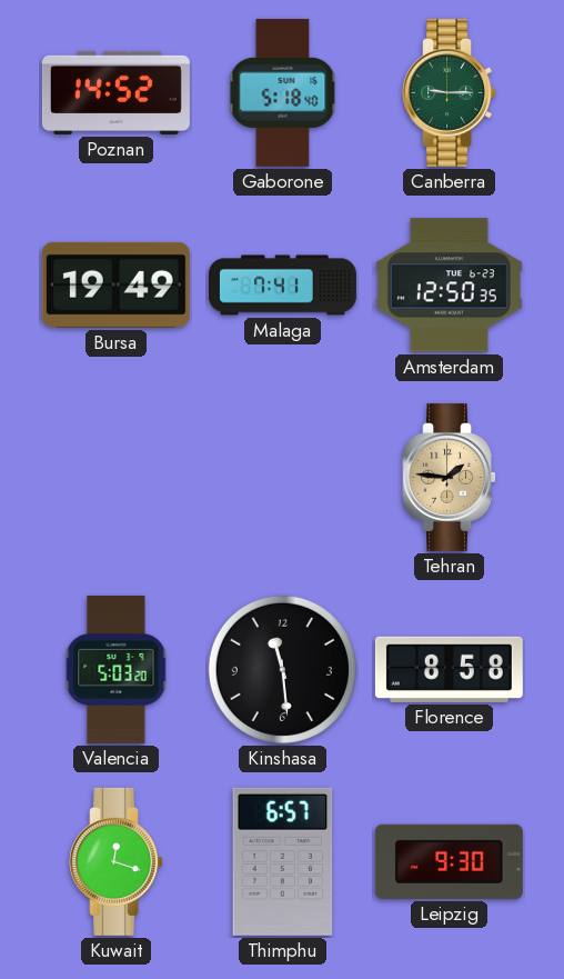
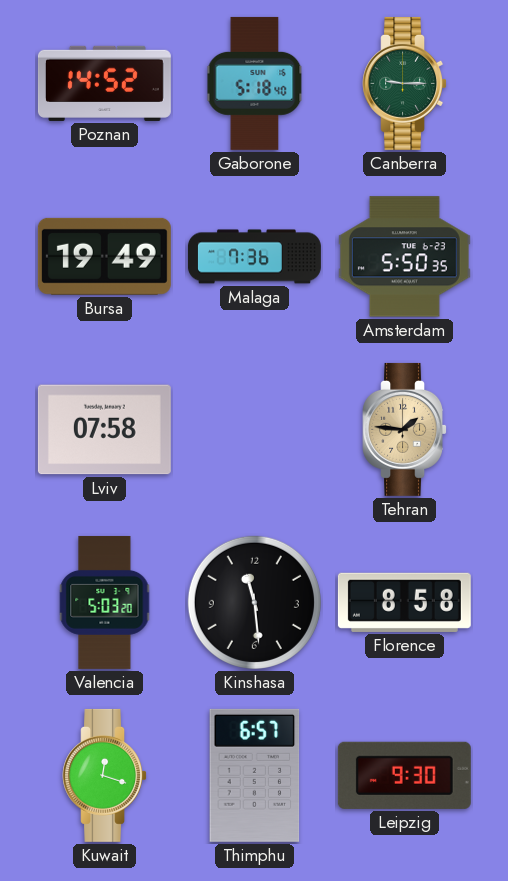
Malaga: 7:41 -> 7:36
Amsterdam: 12:50 -> 5:50
Lviv: none -> 07:58
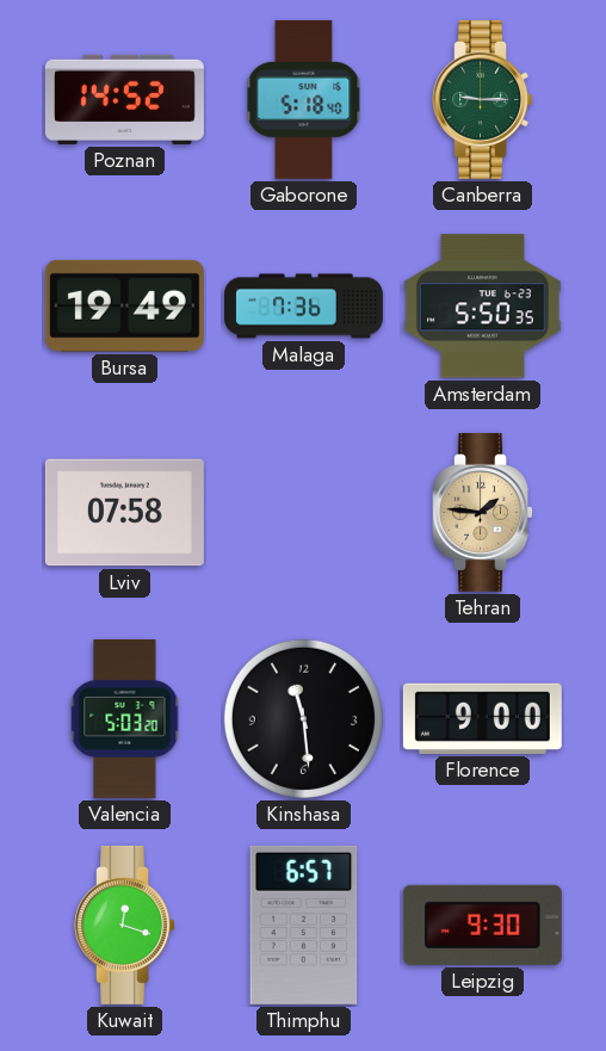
Florence: 8:58 -> 9:00
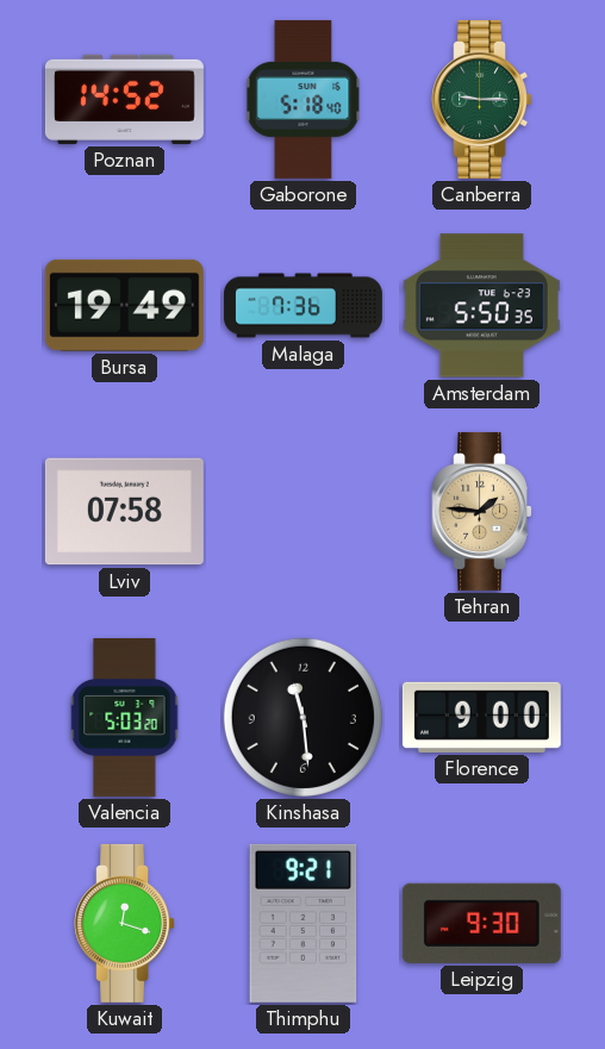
Thimphu: 6:57 -> 9:21
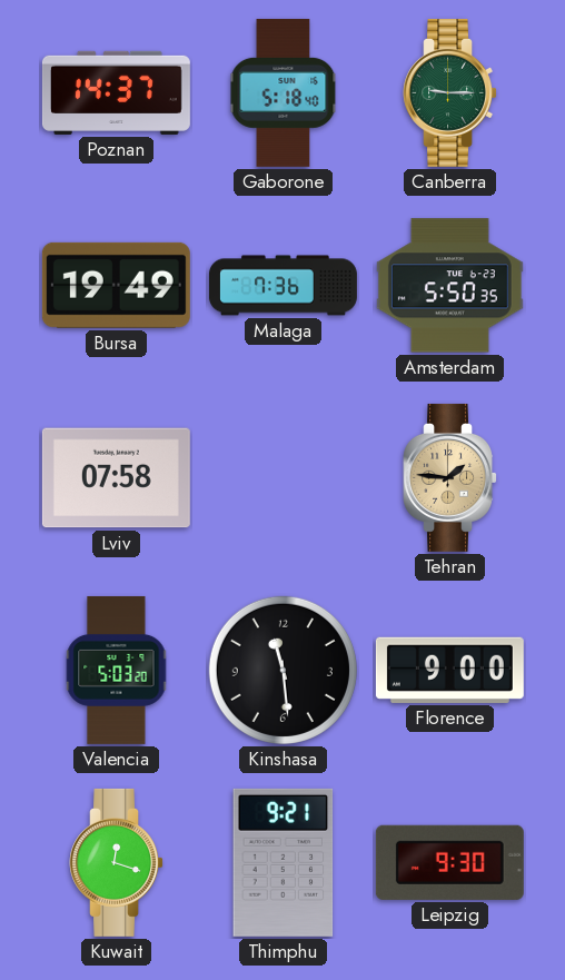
Poznan: 14:52 -> 14:37
